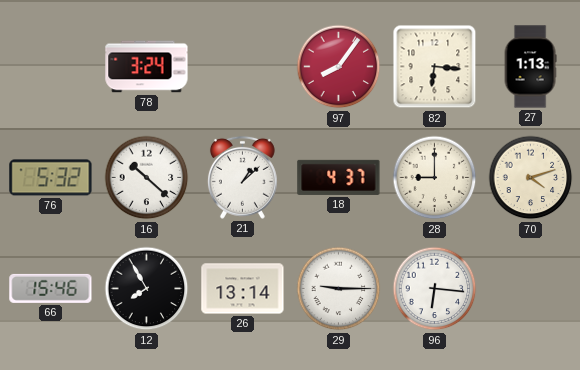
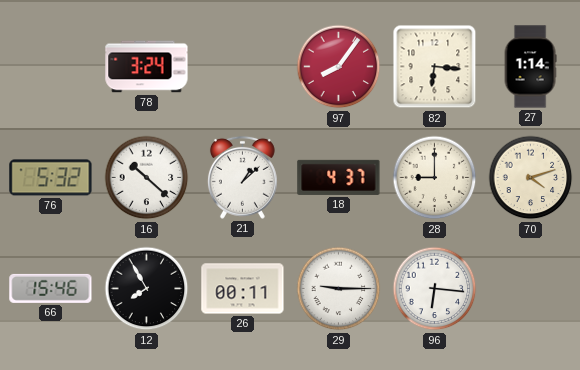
27: 1:13 -> 1:14
26: 13:14 -> 00:11
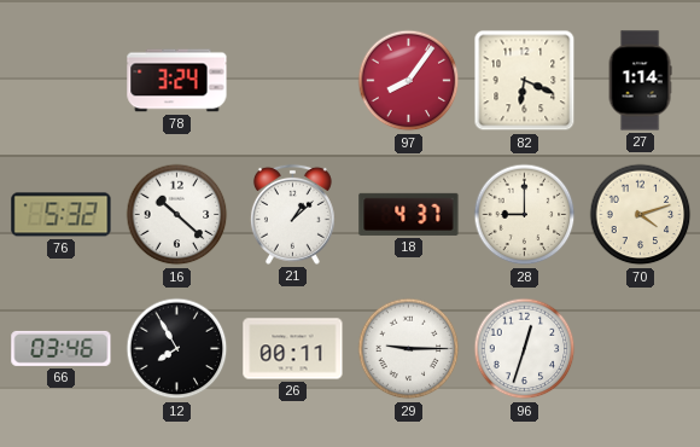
82: 6:16 -> 6:19
66: 15:46 -> 03:46
96: 6:16 -> 12:33
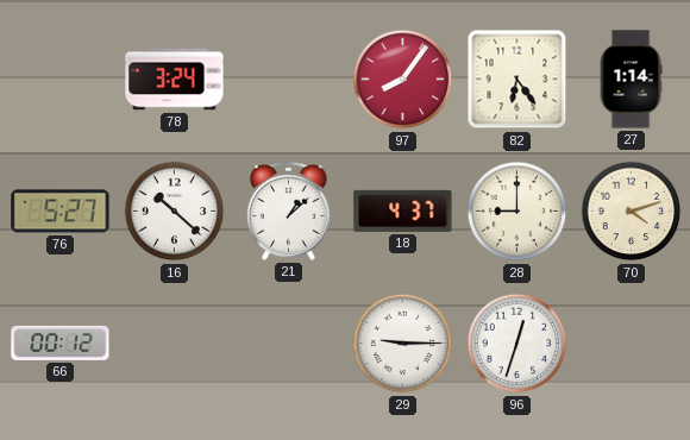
82: 6:19 -> 6:24
76: 5:32 -> 5:27
66: 03:46 -> 00:12
12: 7:55 -> none
26: 00:11 -> none
